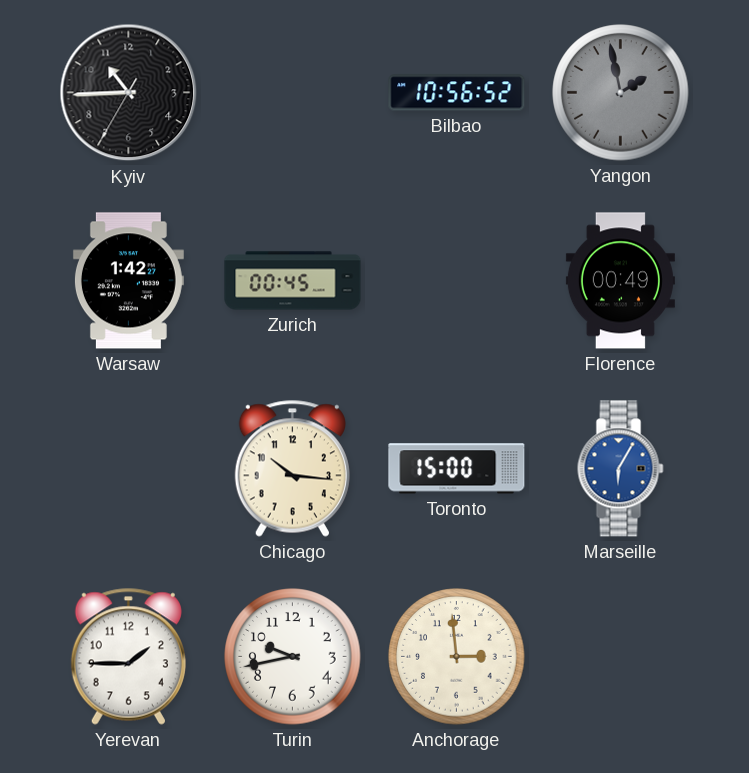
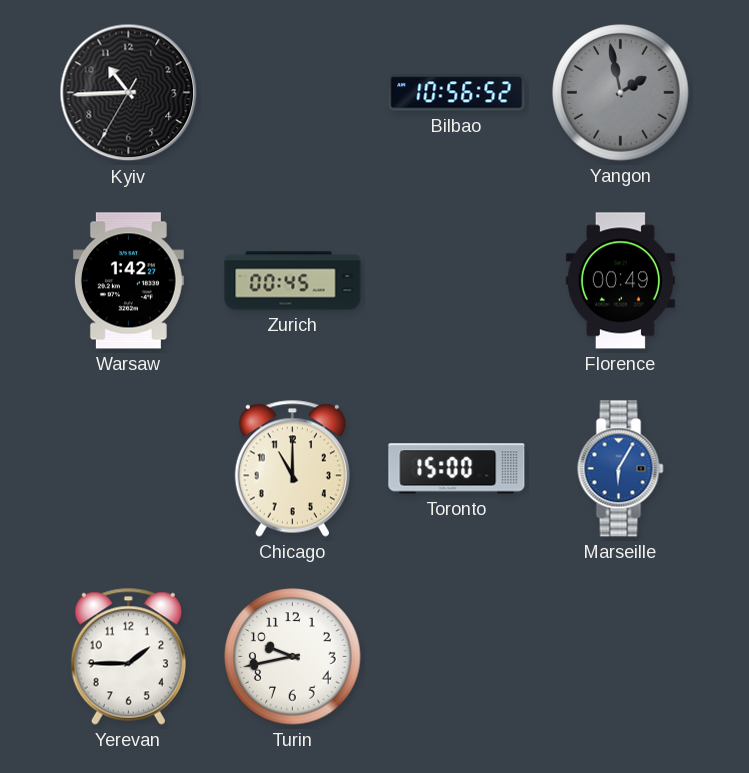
Chicago: 10:16 -> 11:00
Anchorage: 2:59 -> none
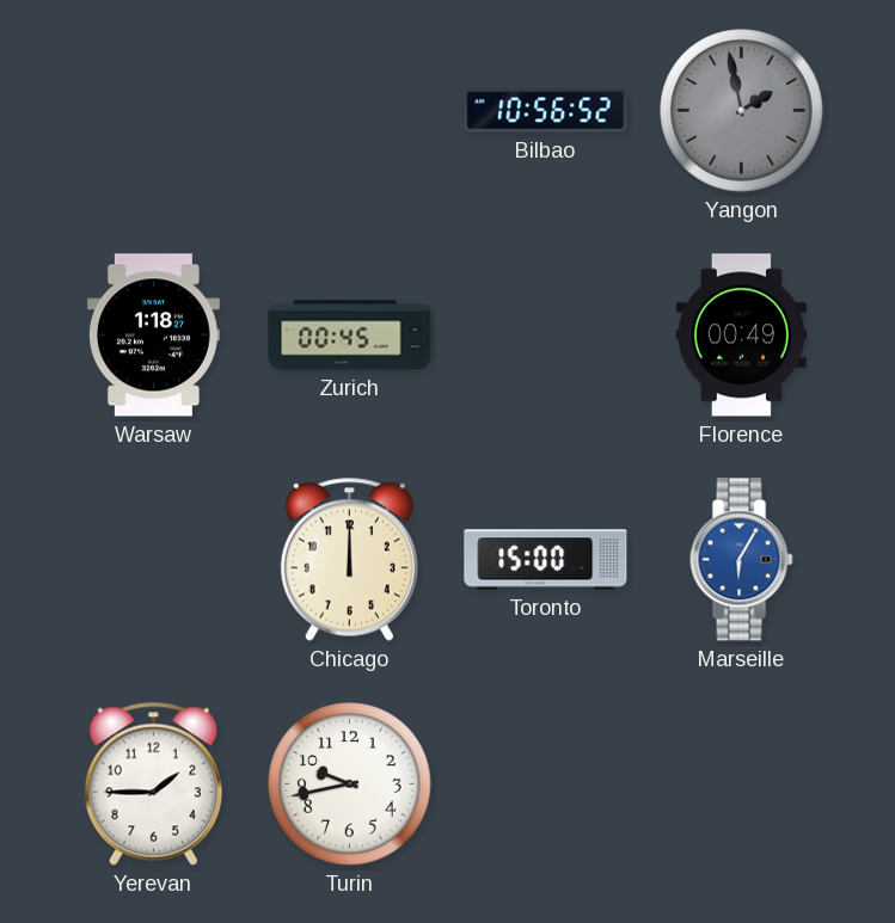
Kyiv: 10:44 -> none
Warsaw: 1:42 -> 1:18
Chicago: 11:00 -> 12:00
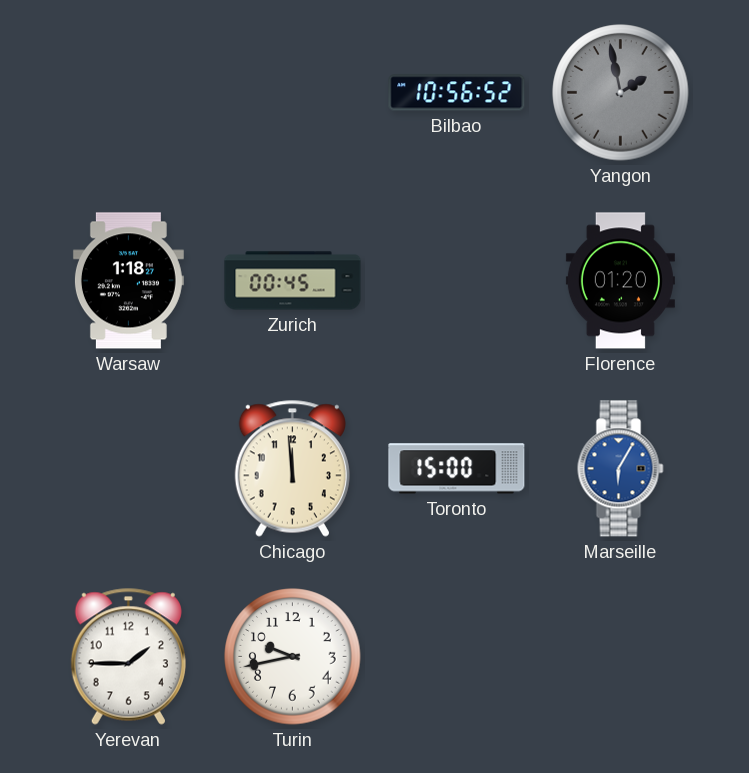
Florence: 00:49 -> 01:20
Chicago: 12:00 -> 11:59
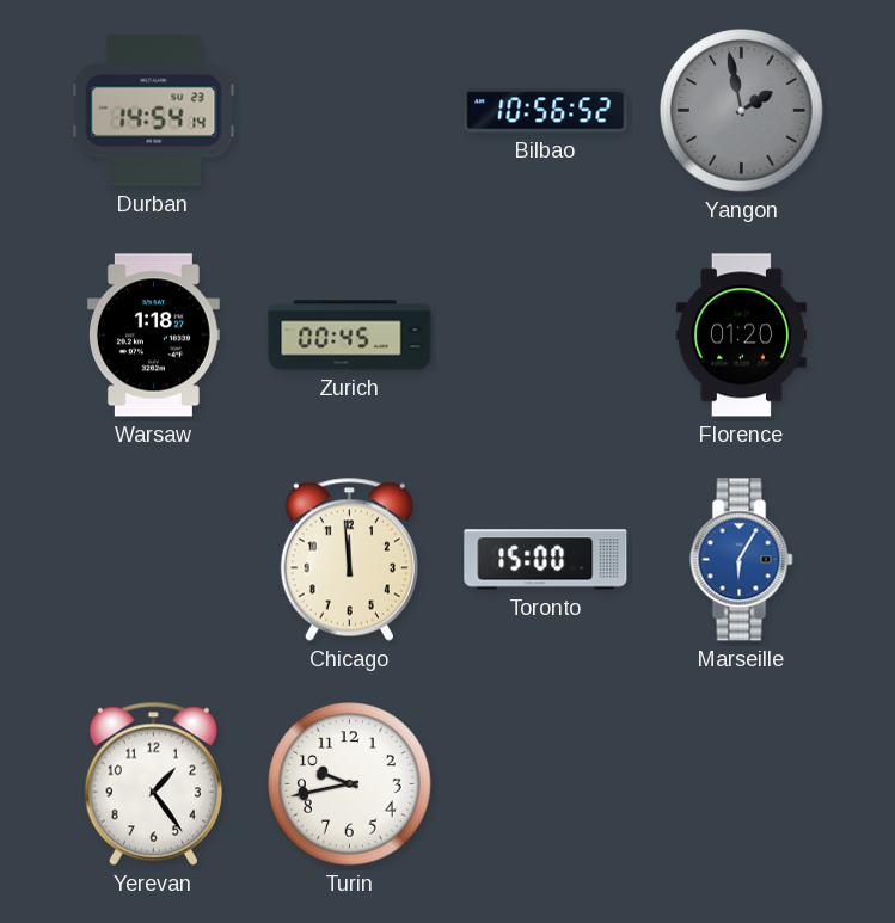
Durban: none -> 14:54
Yerevan: 1:45 -> 1:24
